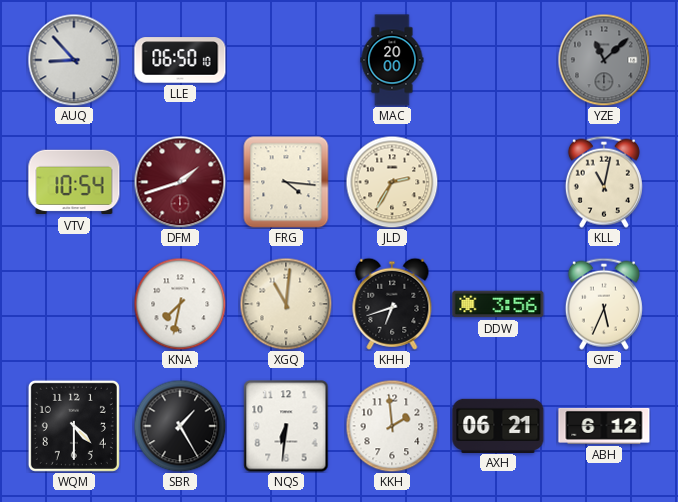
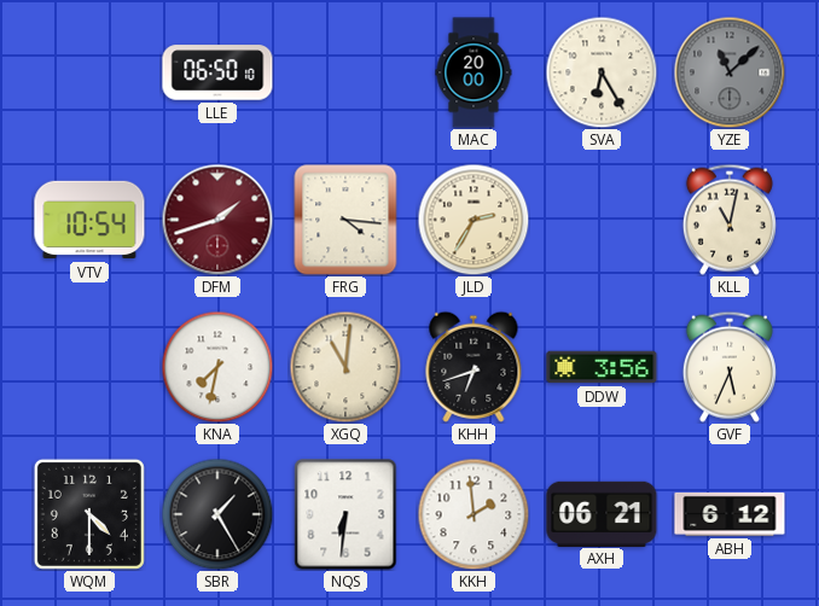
AUQ: 8:53 -> none
SVA: none -> 6:25
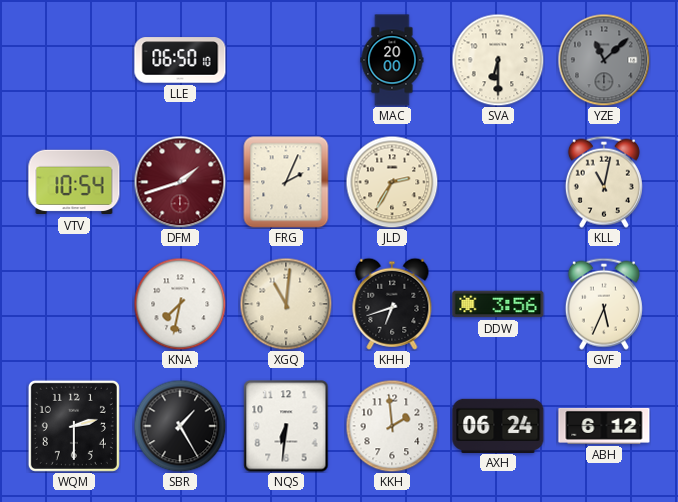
SVA: 6:25 -> 6:30
FRG: 4:16 -> 2:04
WQM: 4:30 -> 2:30
AXH: 06:21 -> 06:24
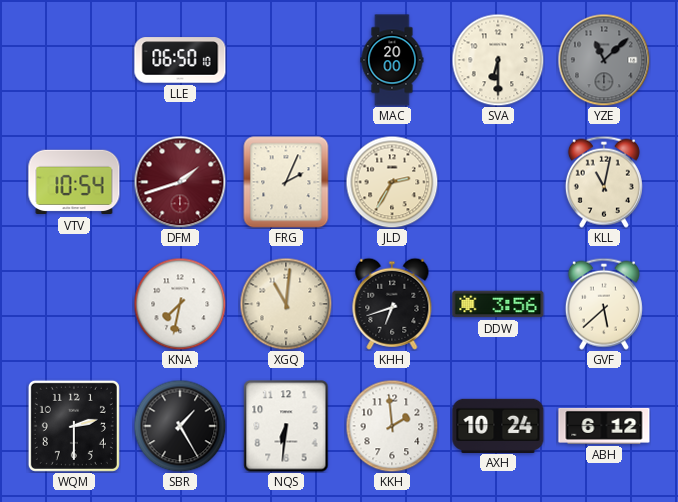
GVF: 5:34 -> 5:38
AXH: 06:24 -> 10:24
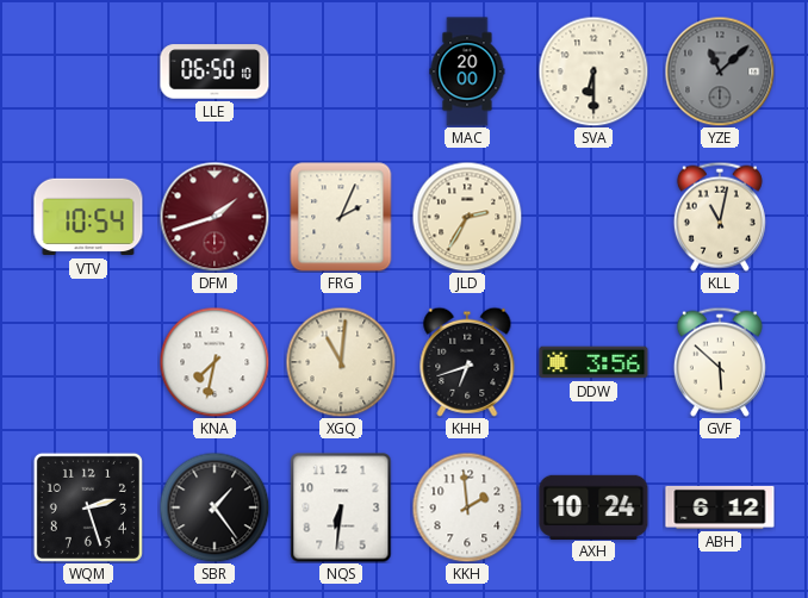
GVF: 5:38 -> 5:52
WQM: 2:30 -> 2:27
SBR: 1:25 -> 1:24
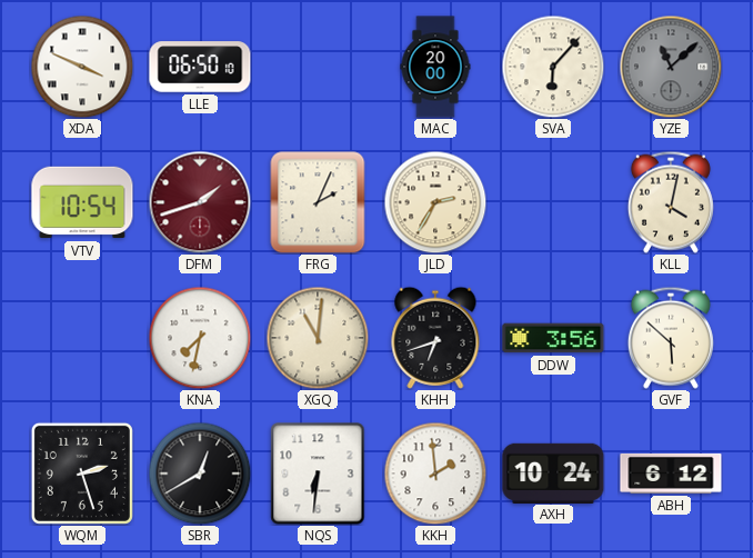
XDA: none -> 3:49
SVA: 6:30 -> 6:07
KLL: 11:02 -> 4:02
SBR: 1:24 -> 12:40
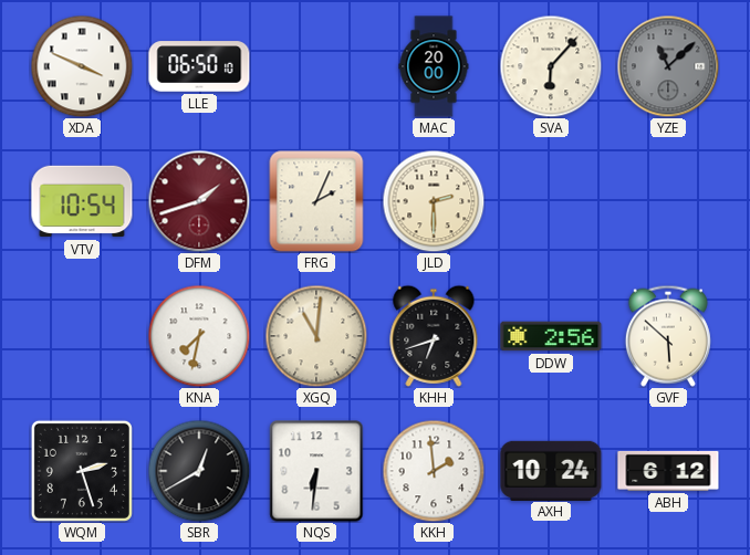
JLD: 2:35 -> 2:30
KLL: 4:02 -> none
DDW: 3:56 -> 2:56
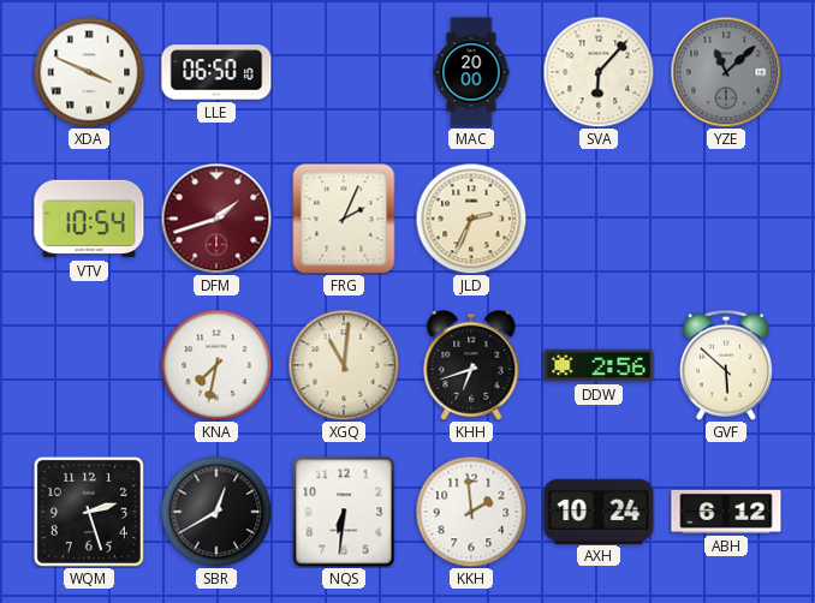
JLD: 2:30 -> 2:34
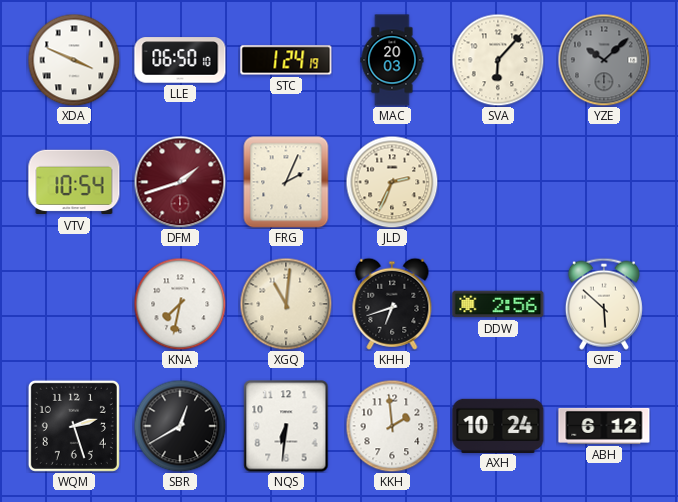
STC: none -> 1:24
MAC: 20:00 -> 20:03
YZE: 11:08 -> 10:08
